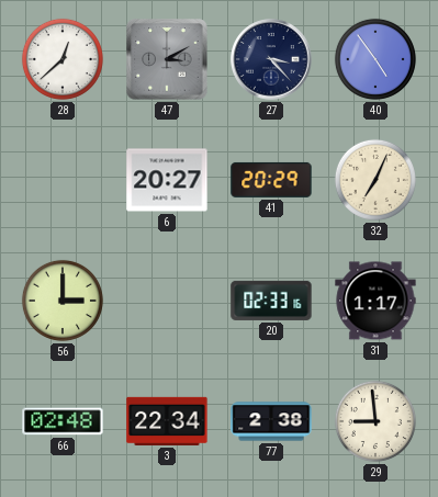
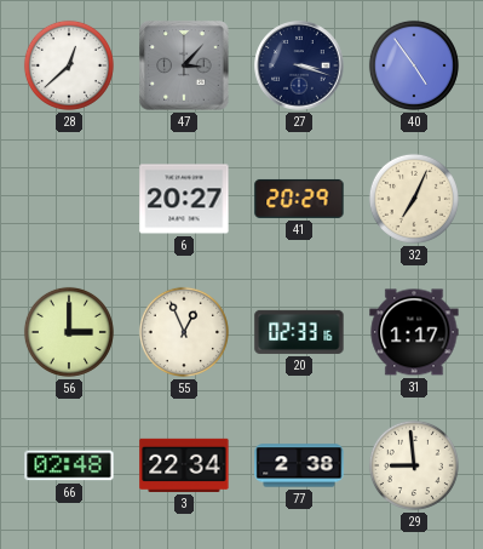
47: 3:10 -> 3:07
27: 3:23 -> 3:18
55: none -> 12:56
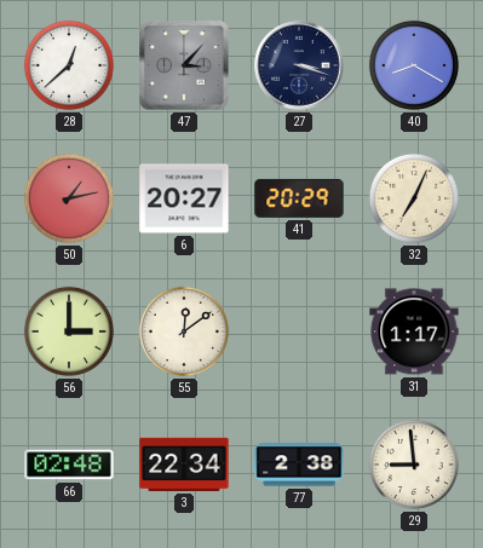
40: 4:54 -> 8:20
50: none -> 1:13
55: 12:56 -> 12:09
20: 02:33 -> none
